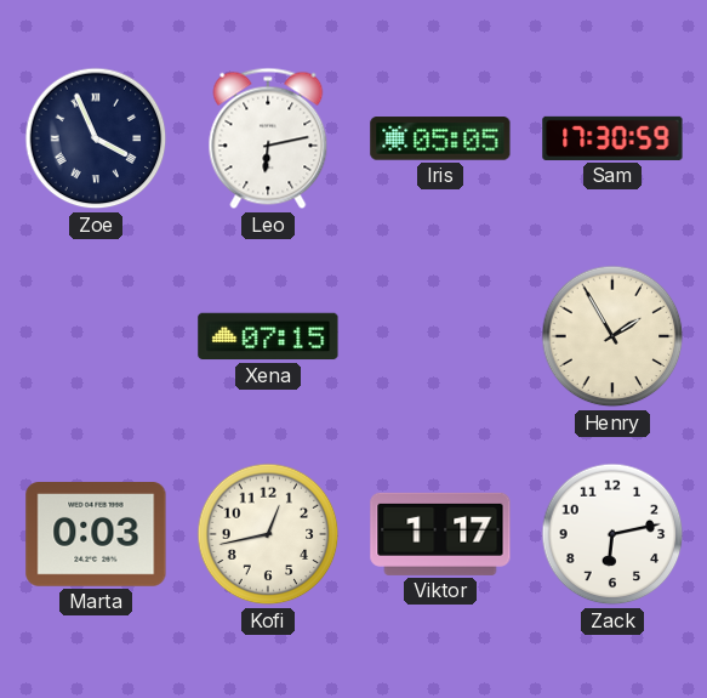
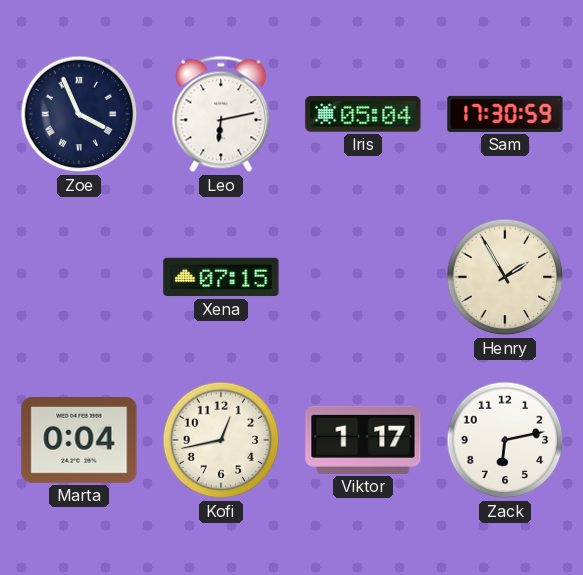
Iris: 05:05 -> 05:04
Marta: 0:03 -> 0:04
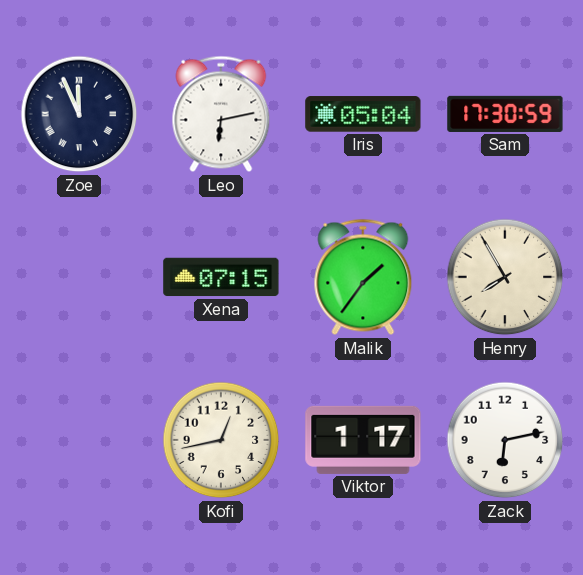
Zoe: 3:56 -> 11:56
Malik: none -> 1:36
Henry: 1:55 -> 7:55
Marta: 0:04 -> none
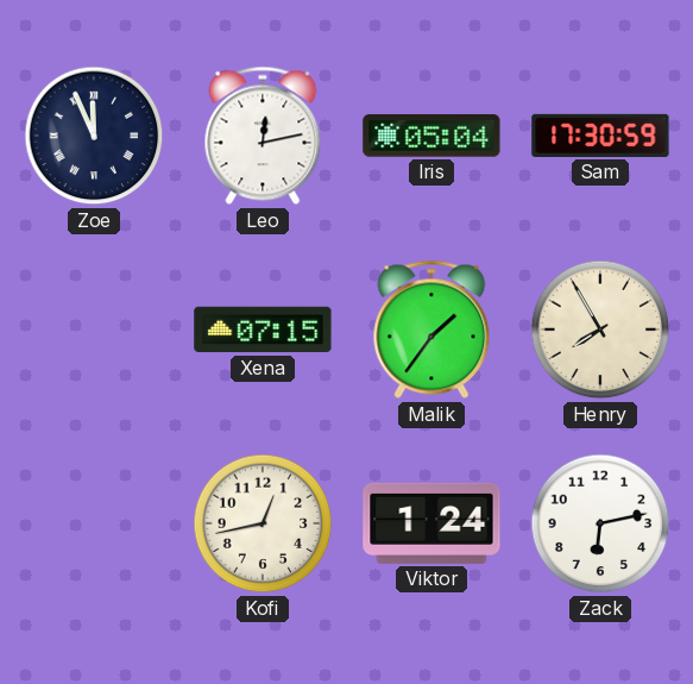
Leo: 6:13 -> 12:13
Viktor: 1:17 -> 1:24
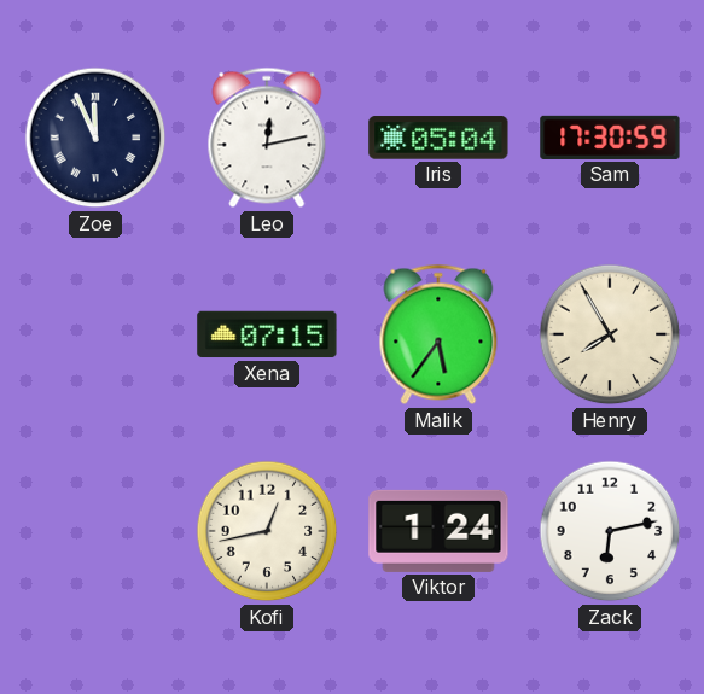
Malik: 1:36 -> 5:36
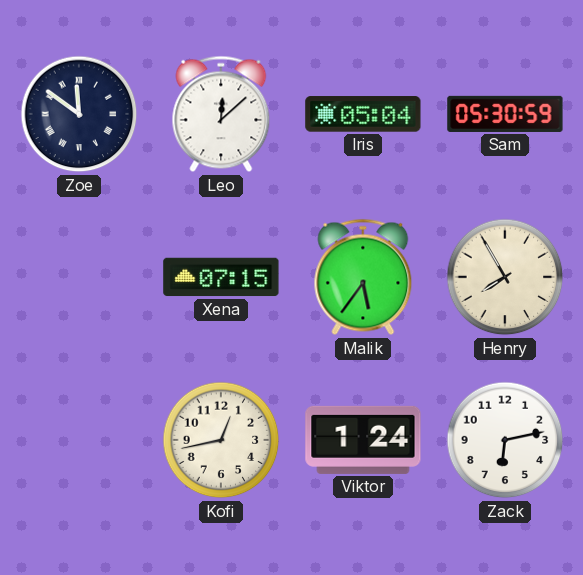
Zoe: 11:56 -> 11:51
Leo: 12:13 -> 12:08
Sam: 17:30 -> 05:30
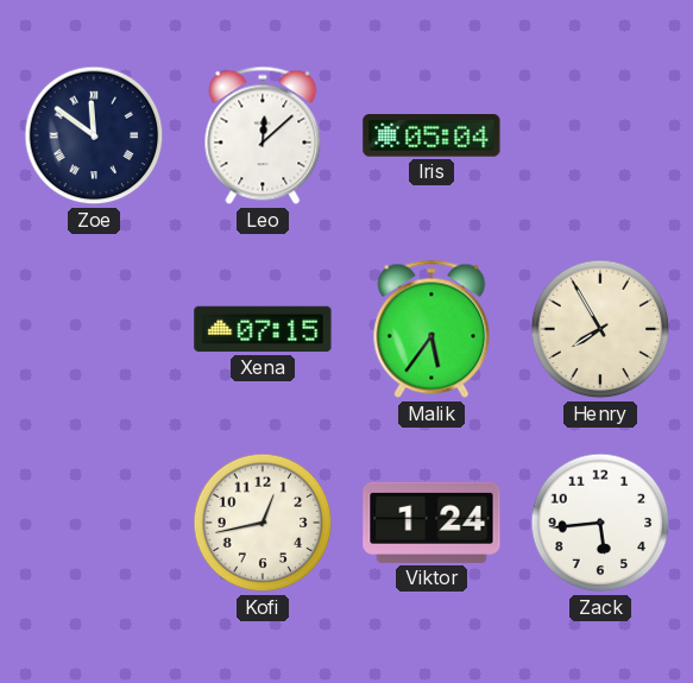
Sam: 05:30 -> none
Zack: 6:13 -> 5:44
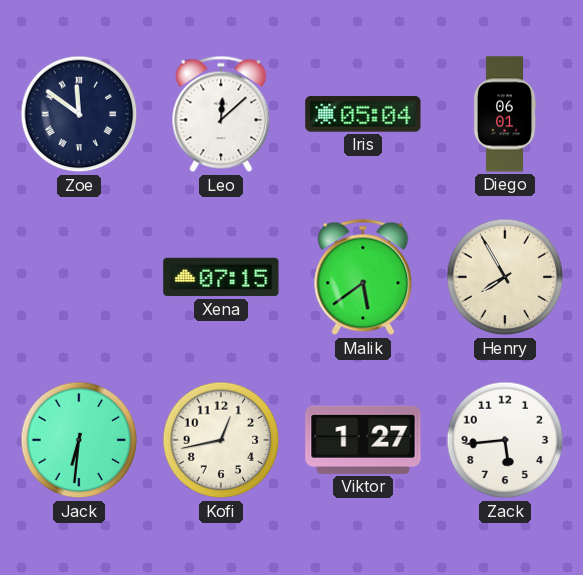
Diego: none -> 06:01
Malik: 5:36 -> 5:39
Jack: none -> 6:31
Viktor: 1:24 -> 1:27
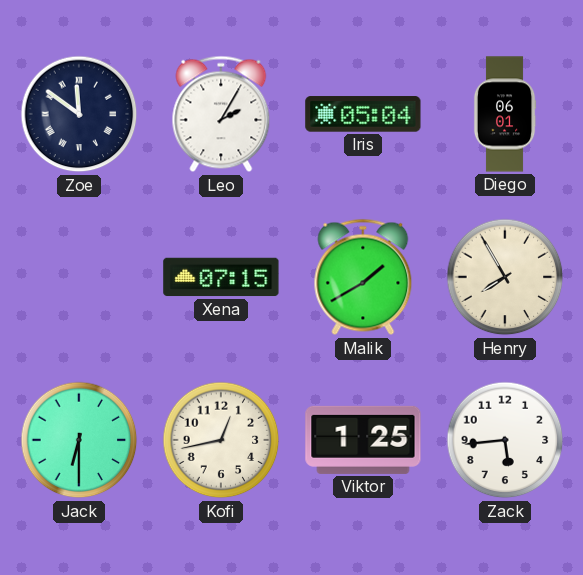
Leo: 12:08 -> 2:05
Malik: 5:39 -> 1:40
Jack: 6:31 -> 6:30
Viktor: 1:27 -> 1:25
